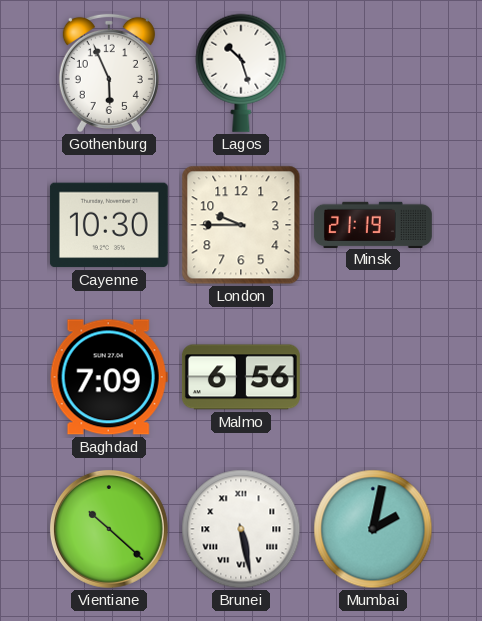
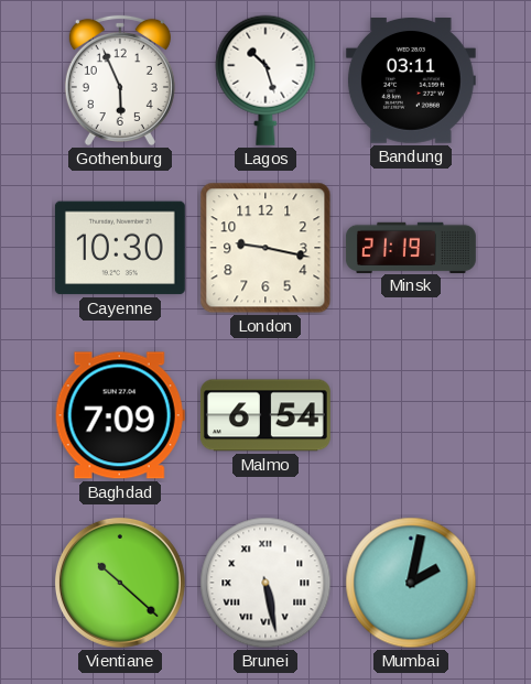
Bandung: none -> 03:11
London: 9:45 -> 9:17
Malmo: 6:56 -> 6:54
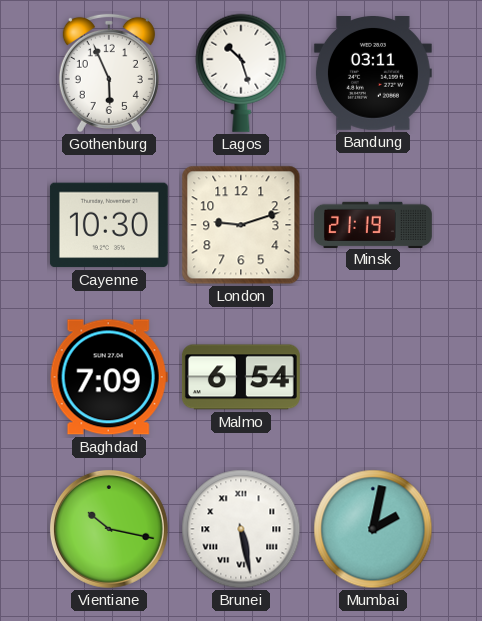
London: 9:17 -> 9:12
Vientiane: 10:22 -> 10:17
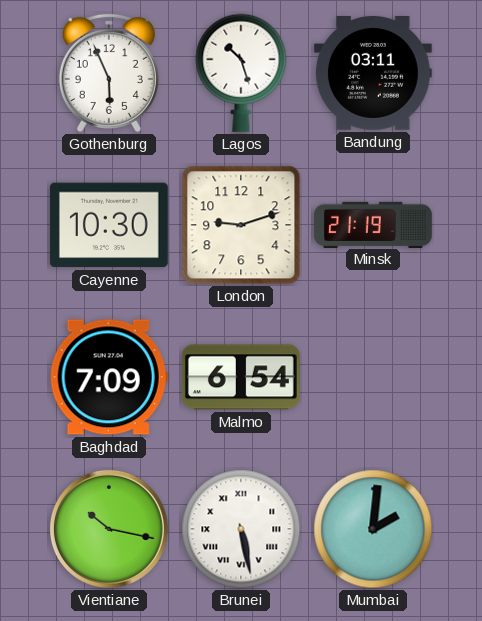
Mumbai: 2:02 -> 2:01
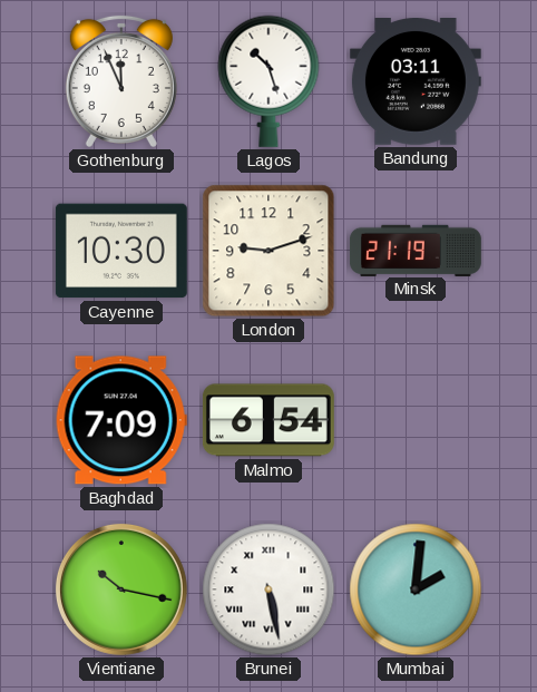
Gothenburg: 5:56 -> 11:56
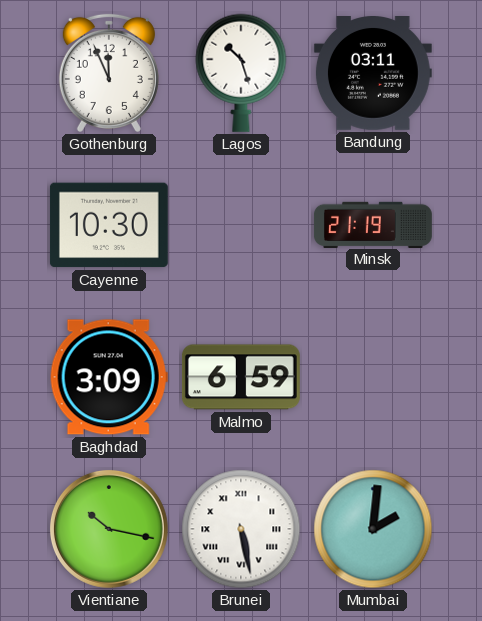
London: 9:12 -> none
Baghdad: 7:09 -> 3:09
Malmo: 6:54 -> 6:59
